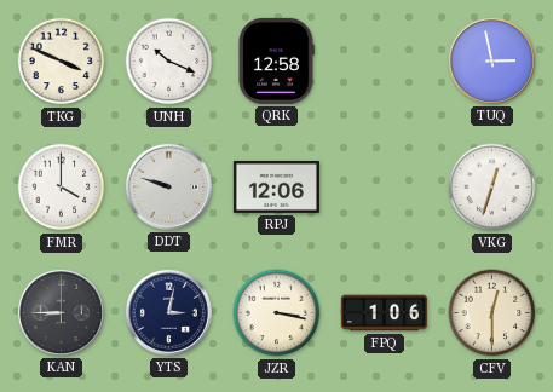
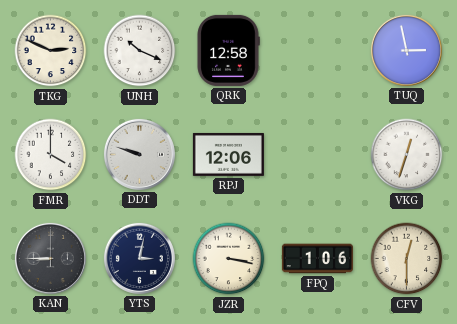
TKG: 3:49 -> 2:49
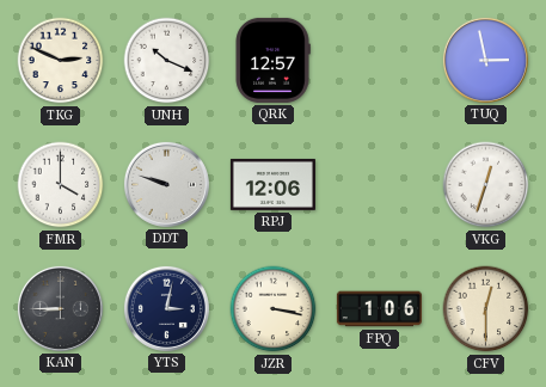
QRK: 12:58 -> 12:57
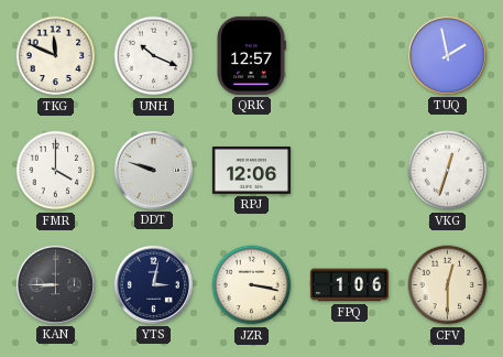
TKG: 2:49 -> 11:49
TUQ: 2:58 -> 1:58
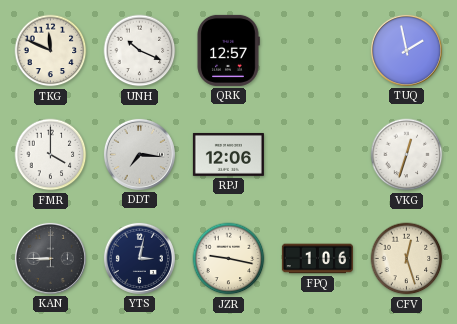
DDT: 9:48 -> 7:16
JZR: 3:17 -> 9:17
CFV: 12:30 -> 12:27
